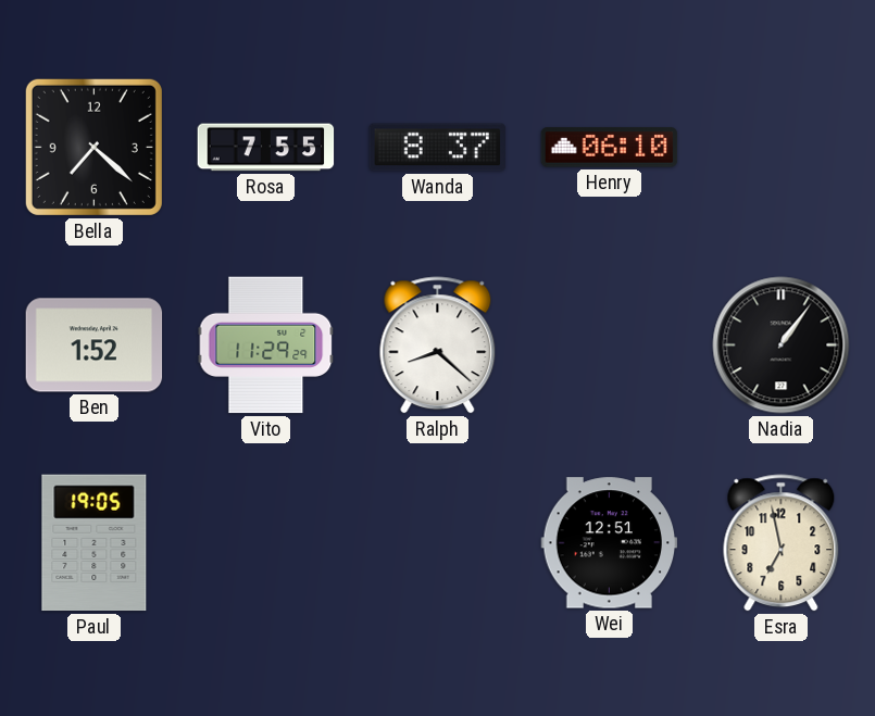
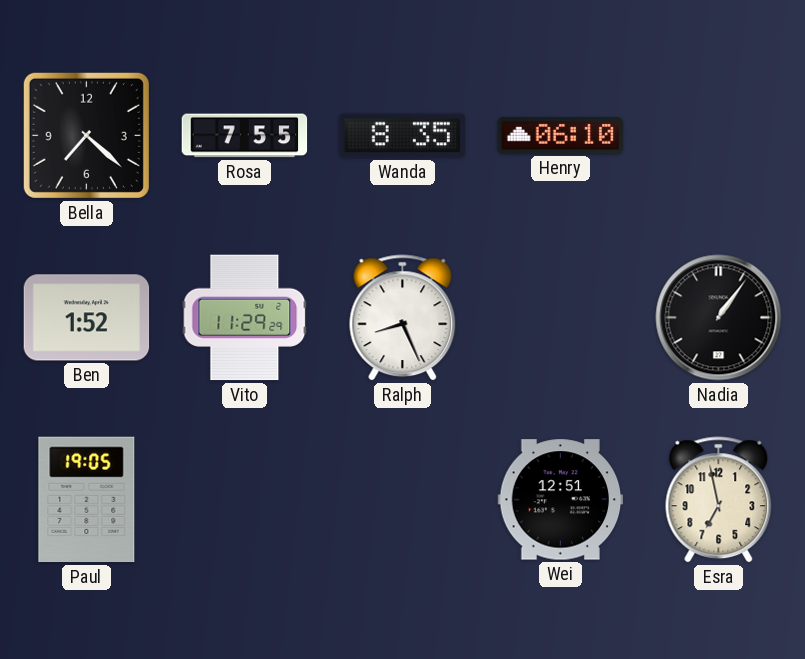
Wanda: 8:37 -> 8:35
Ralph: 8:22 -> 8:26
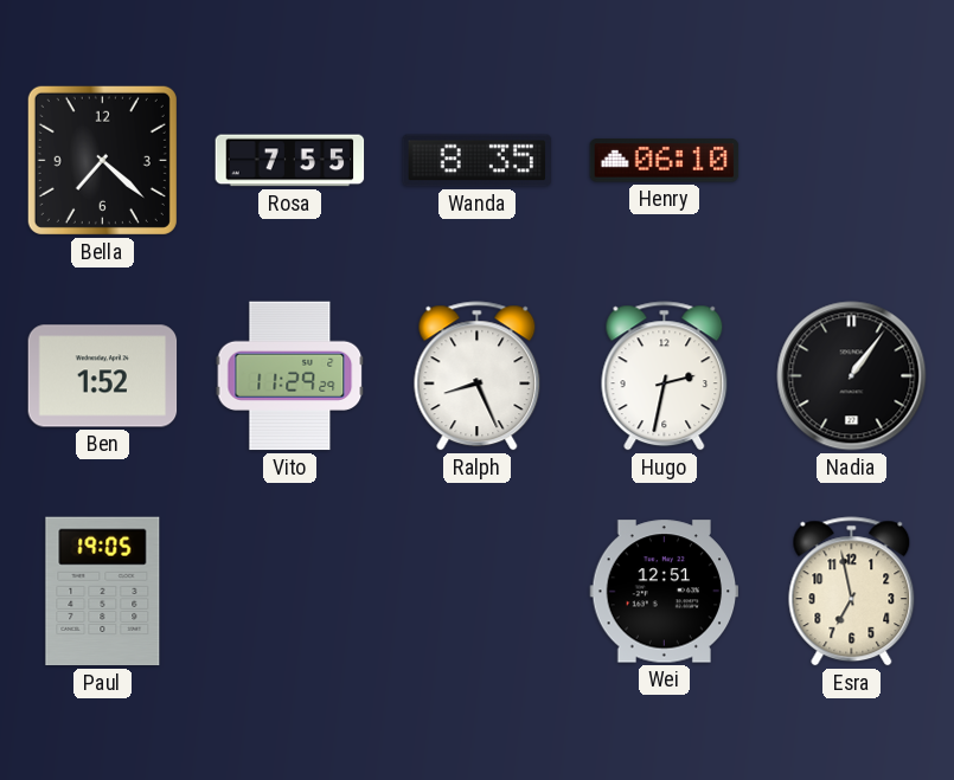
Hugo: none -> 2:32
